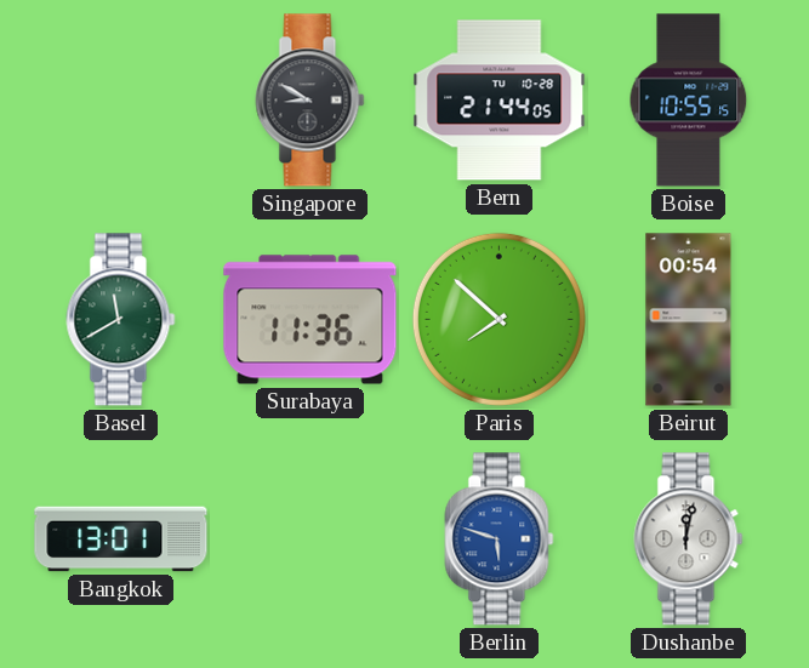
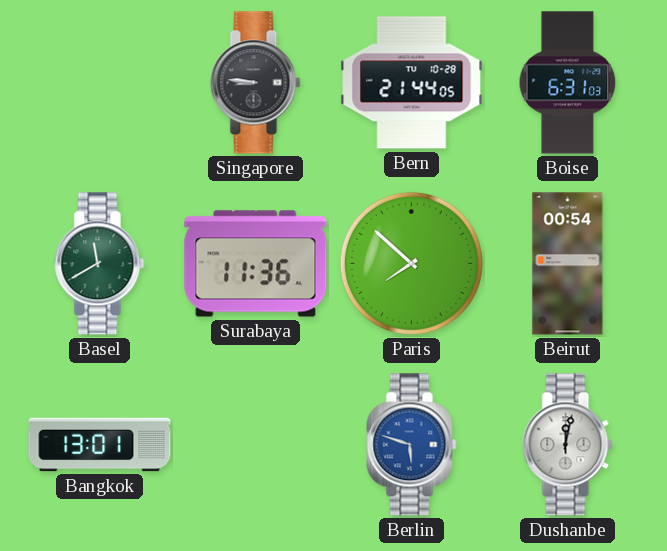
Singapore: 8:50 -> 8:46
Boise: 10:55 -> 6:31
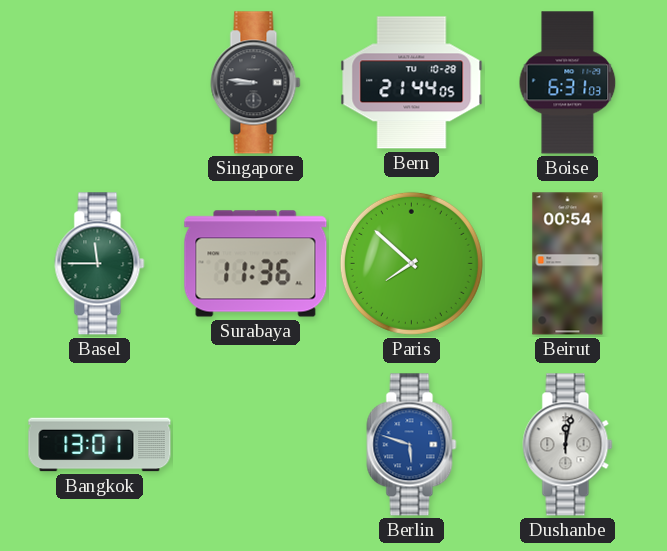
Basel: 11:40 -> 11:45
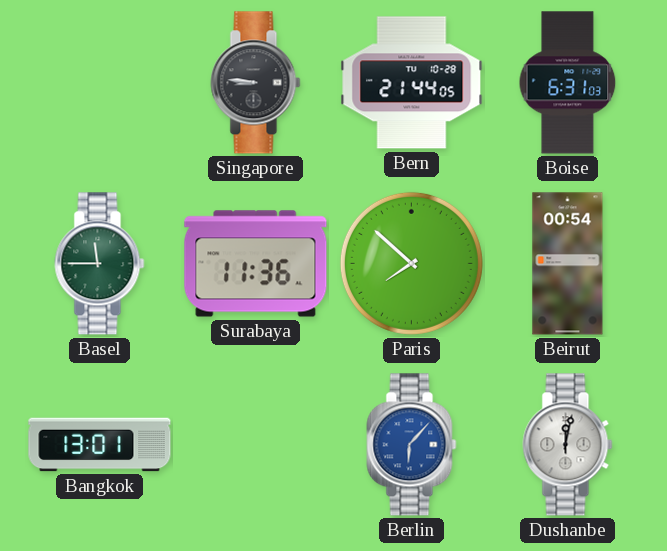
Berlin: 5:48 -> 6:07
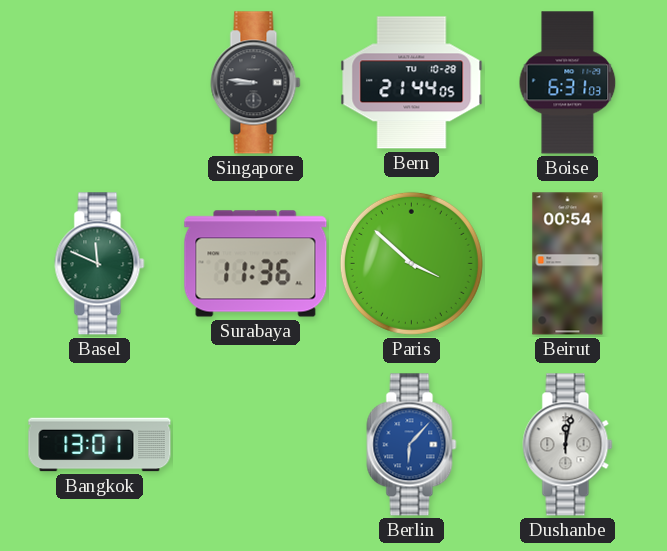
Basel: 11:45 -> 11:49
Paris: 7:52 -> 3:52
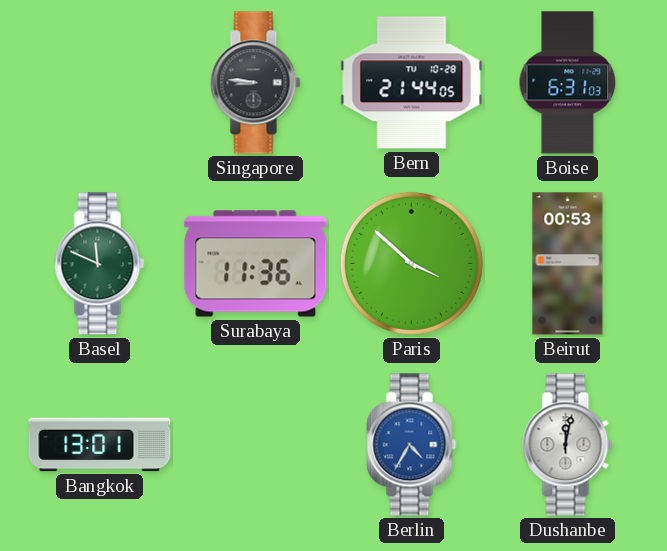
Beirut: 00:54 -> 00:53
Berlin: 6:07 -> 4:35
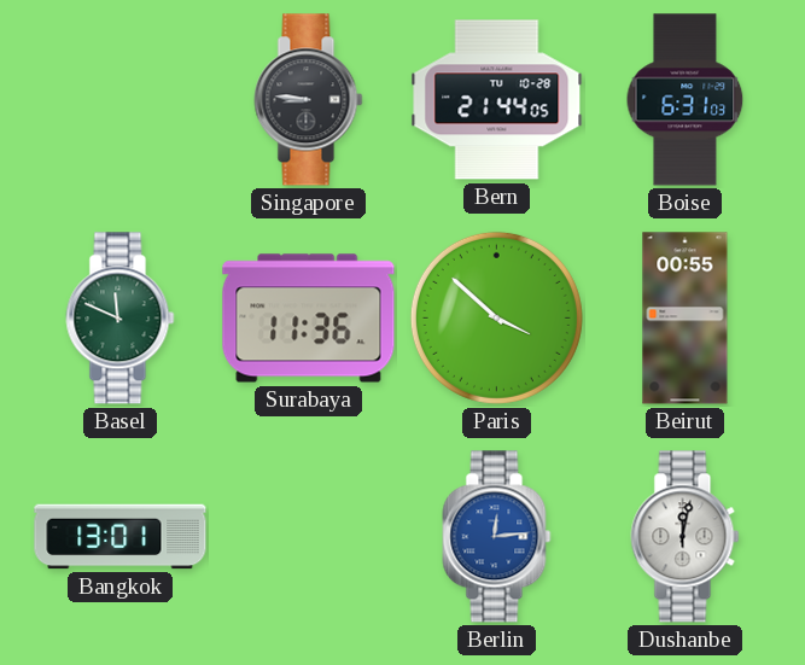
Beirut: 00:53 -> 00:55
Berlin: 4:35 -> 12:14
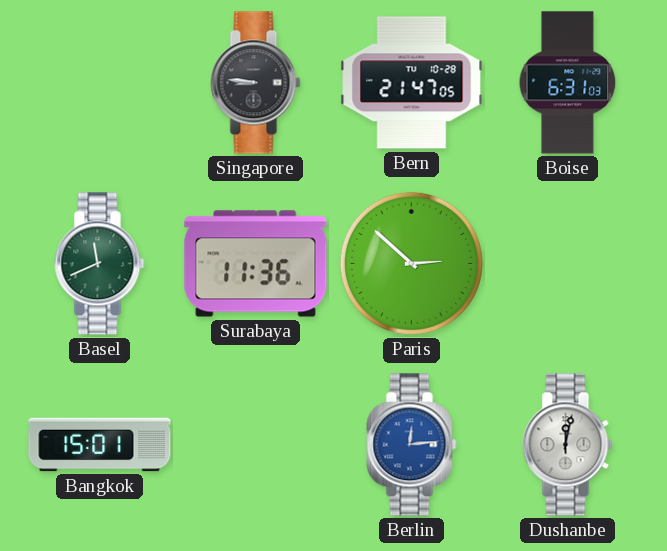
Bern: 21:44 -> 21:47
Basel: 11:49 -> 11:41
Paris: 3:52 -> 2:52
Beirut: 00:55 -> none
Bangkok: 13:01 -> 15:01
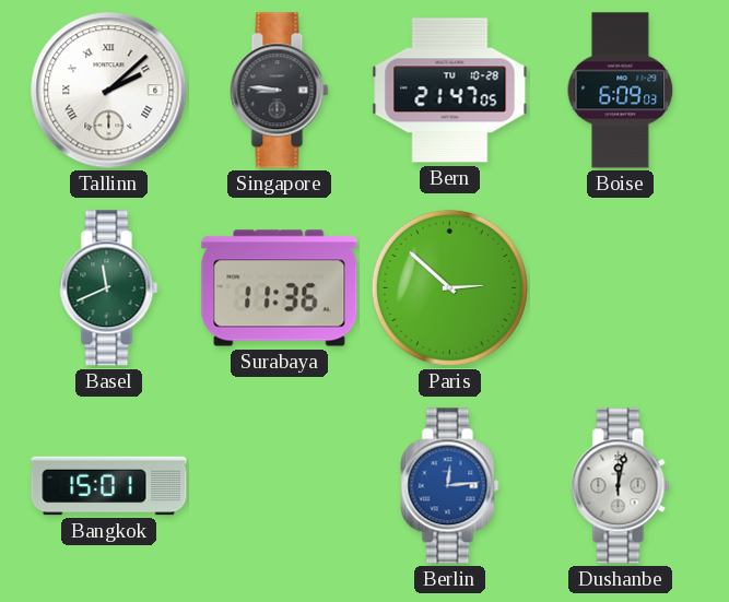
Tallinn: none -> 2:08
Boise: 6:31 -> 6:09
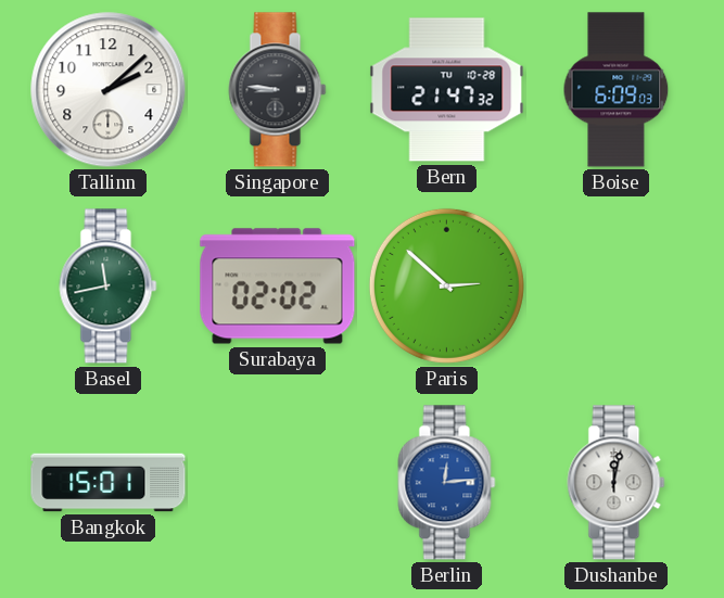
Tallinn numerals: Roman -> Arabic
Bern: 21:47:05 -> 21:47:32
Basel: 11:41 -> 11:43
Surabaya: 11:36 -> 02:02
